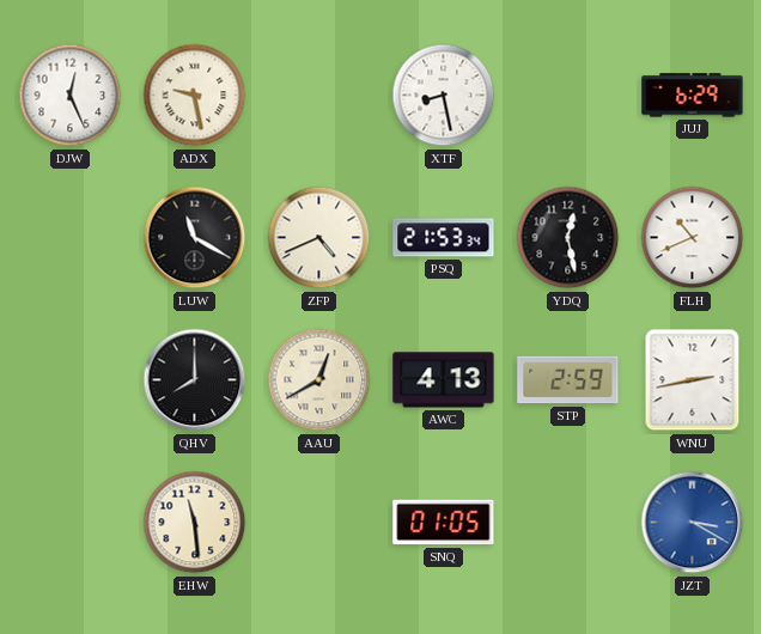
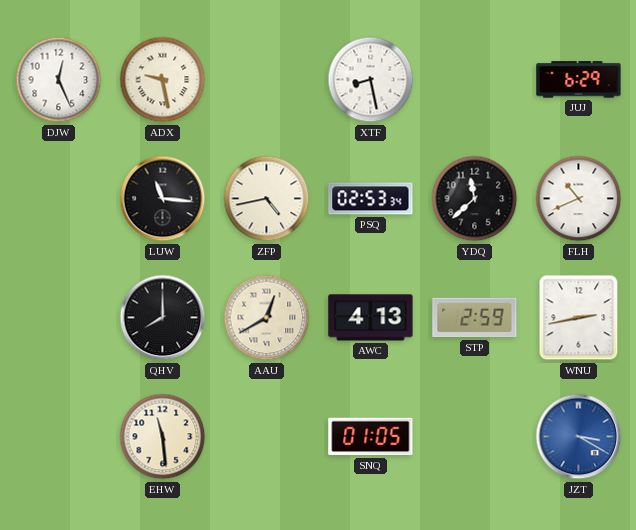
LUW: 11:20 -> 11:16
ZFP: 4:41 -> 4:43
PSQ: 21:53 -> 02:53
YDQ: 12:28 -> 11:38
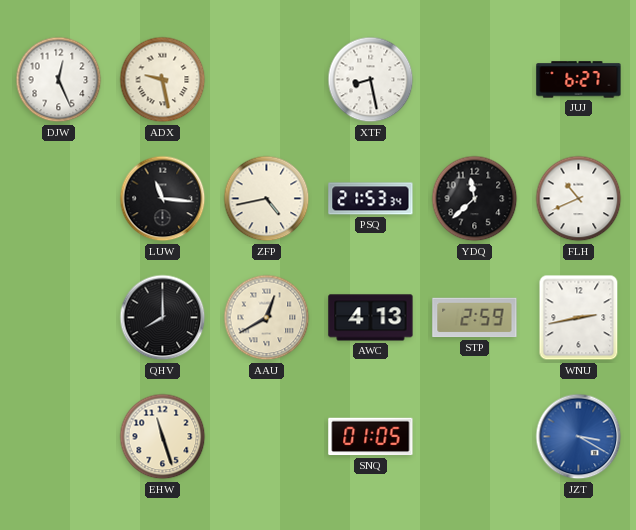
JUJ: 6:29 -> 6:27
PSQ: 02:53 -> 21:53
EHW: 11:29 -> 11:27
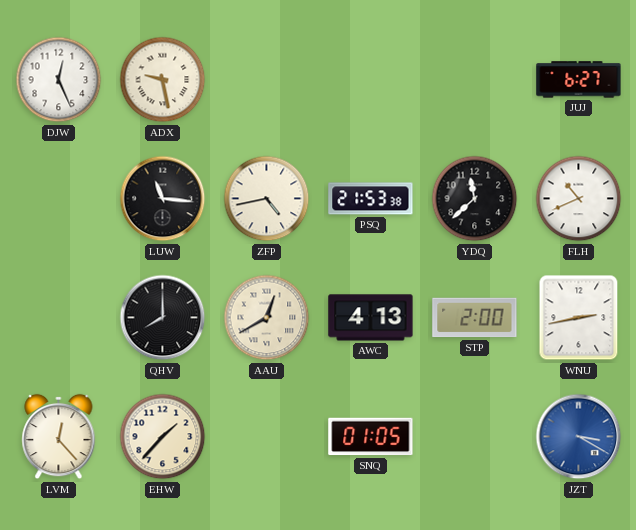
XTF: 8:28 -> none
PSQ: 21:53:34 -> 21:53:38
STP: 2:59 -> 2:00
LVM: none -> 12:23
EHW: 11:27 -> 1:37
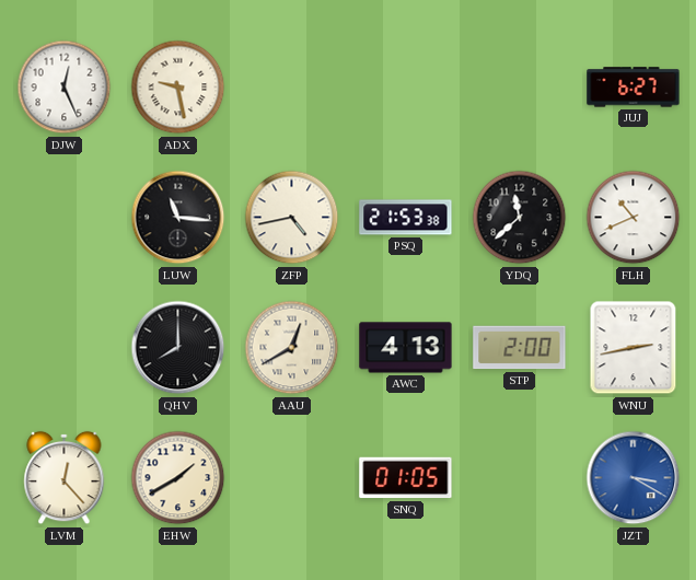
EHW: 1:37 -> 1:40
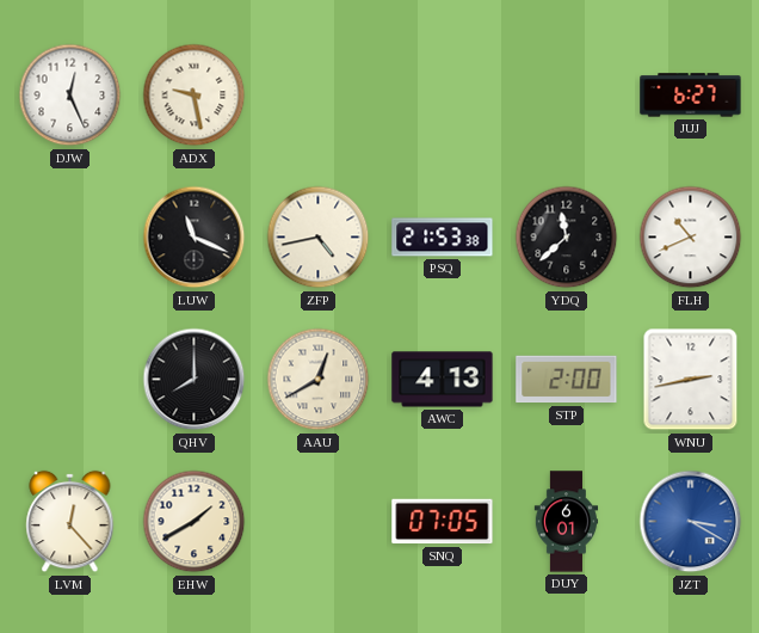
LUW: 11:16 -> 11:19
SNQ: 01:05 -> 07:05
DUY: none -> 6:01
